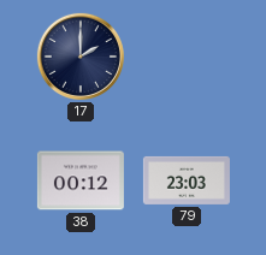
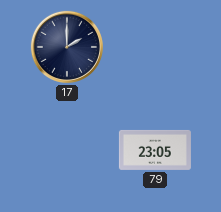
38: 00:12 -> none
79: 23:03 -> 23:05
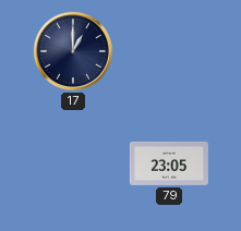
17: 2:00 -> 1:00
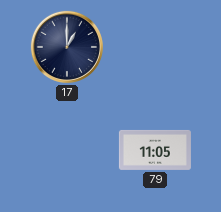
79: 23:05 -> 11:05
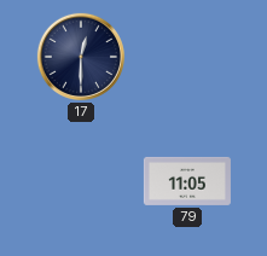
17: 1:00 -> 12:30
